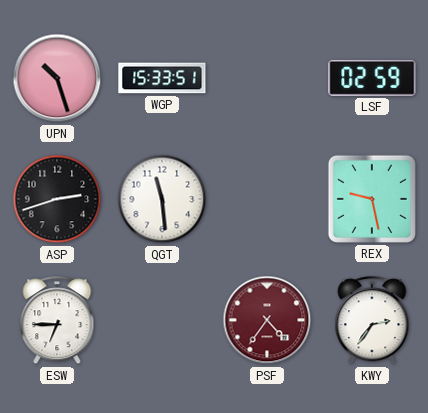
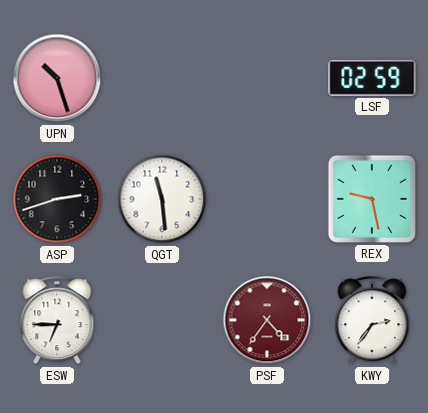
WGP: 15:33 -> none
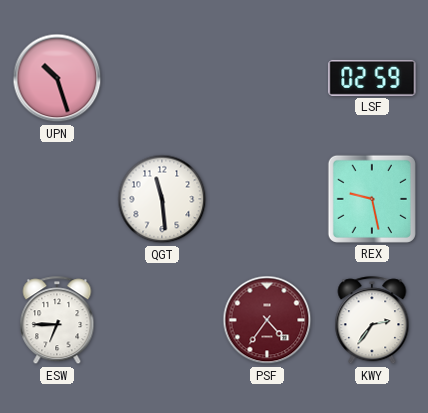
ASP: 2:42 -> none
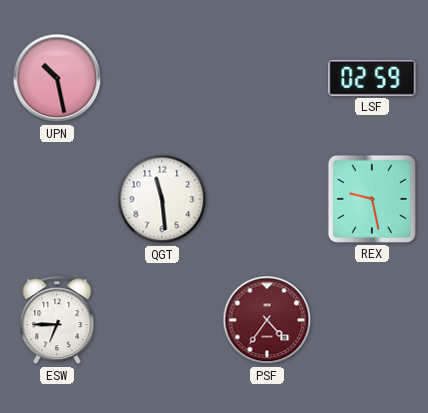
UPN: 10:27 -> 10:28
KWY: 2:36 -> none
